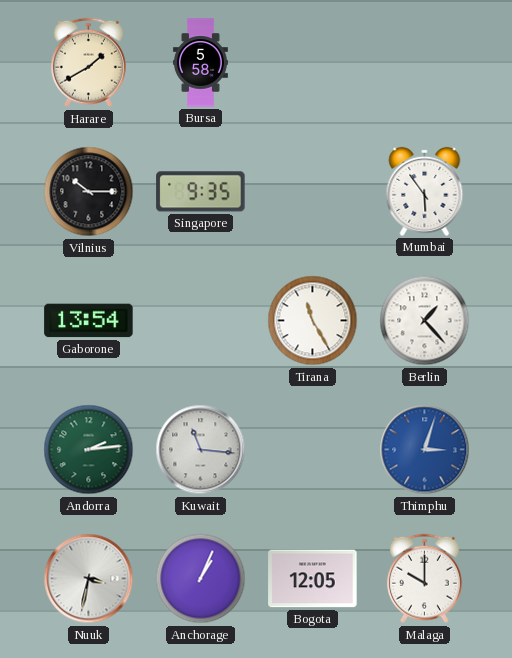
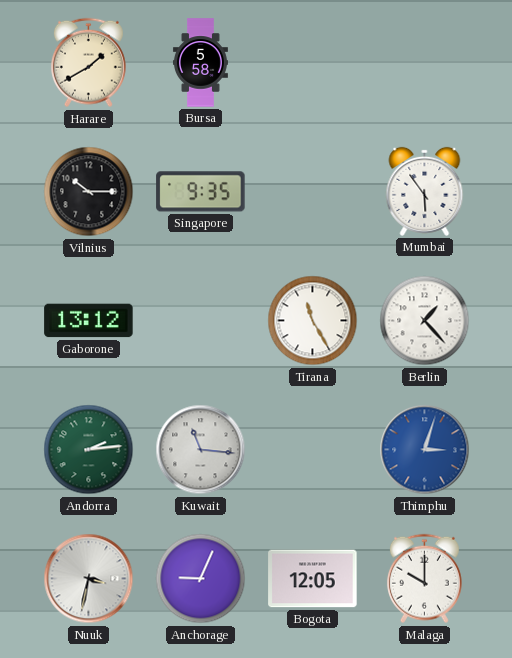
Gaborone: 13:54 -> 13:12
Anchorage: 1:04 -> 9:04
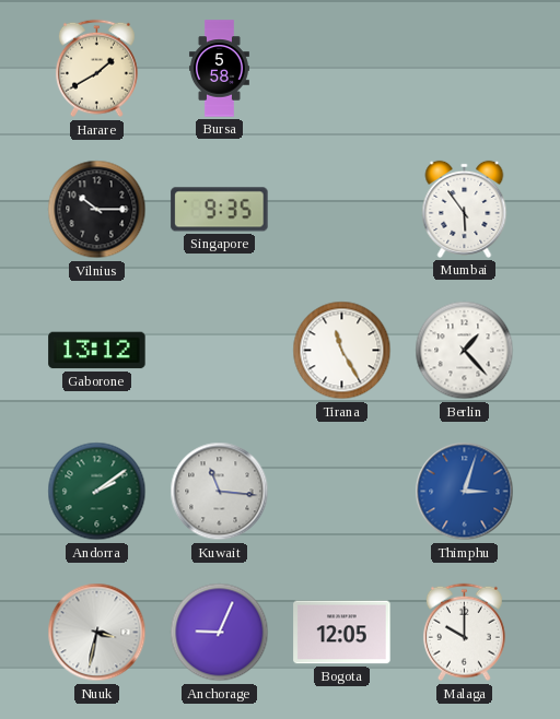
Andorra: 2:14 -> 2:09
